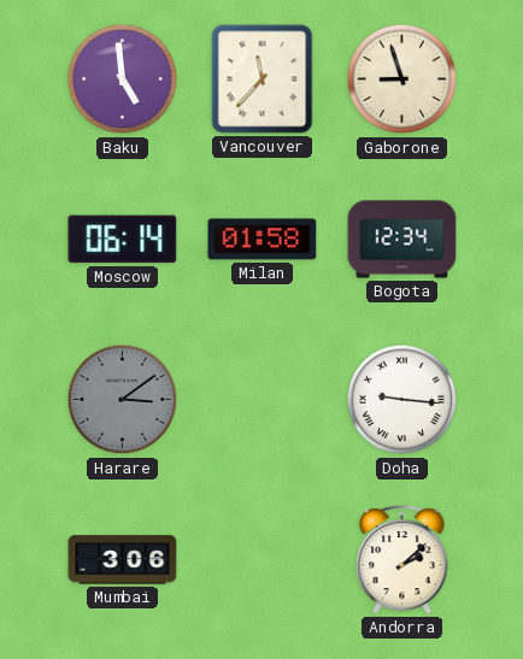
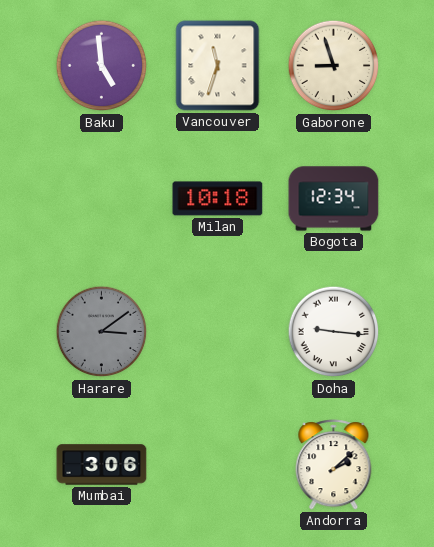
Vancouver: 11:37 -> 11:33
Moscow: 06:14 -> none
Milan: 01:58 -> 10:18
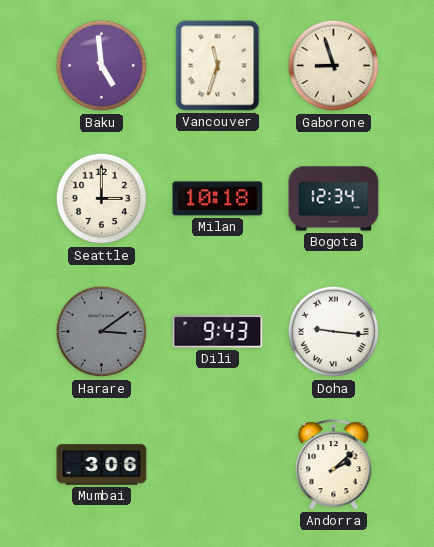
Seattle: none -> 3:00
Dili: none -> 9:43
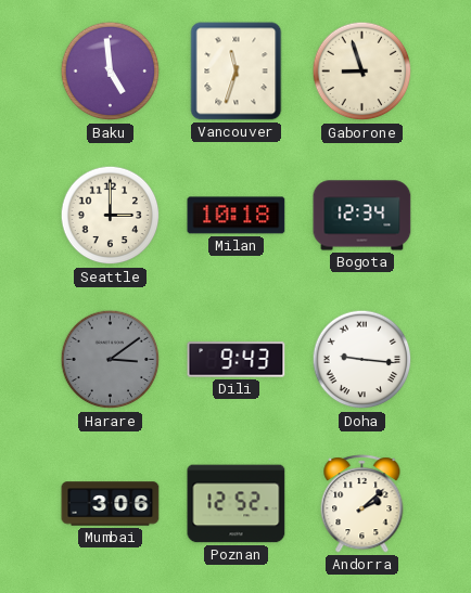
Poznan: none -> 12:52
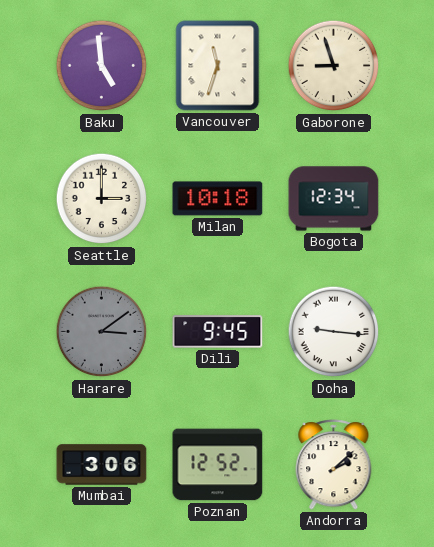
Dili: 9:43 -> 9:45
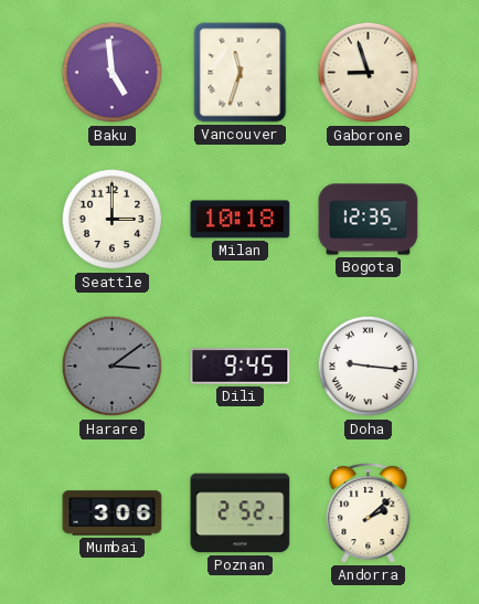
Bogota: 12:34 -> 12:35
Poznan: 12:52 -> 2:52
